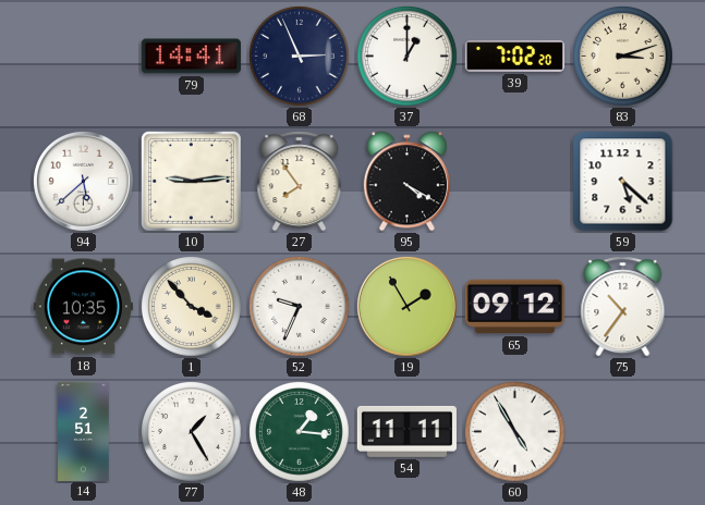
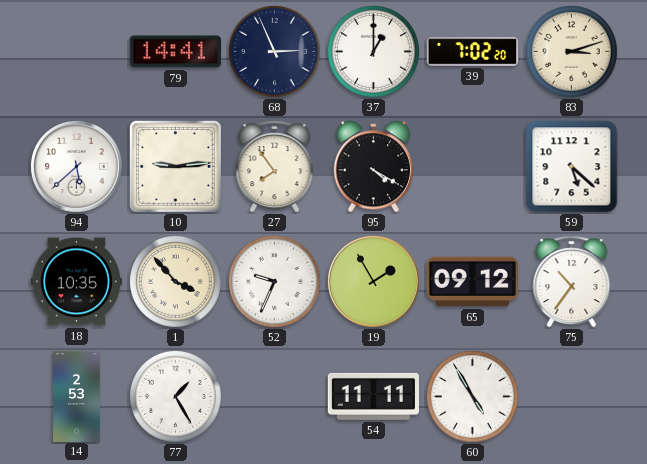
14: 2:51 -> 2:53
48: 1:16 -> none
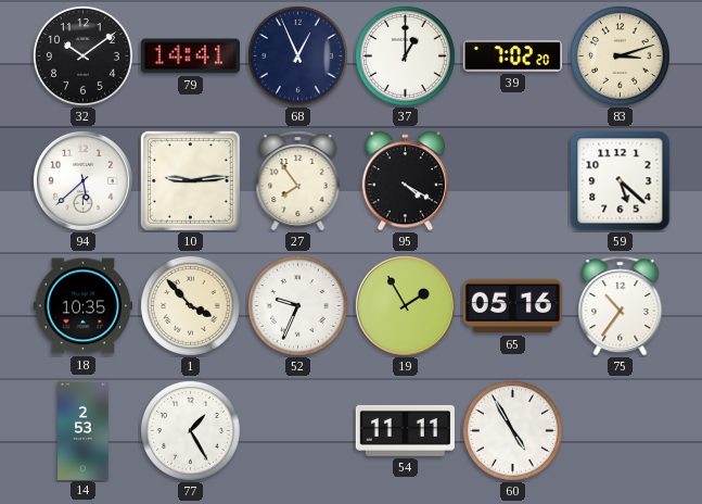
32: none -> 10:09
68: 2:56 -> 12:56
65: 09:12 -> 05:16
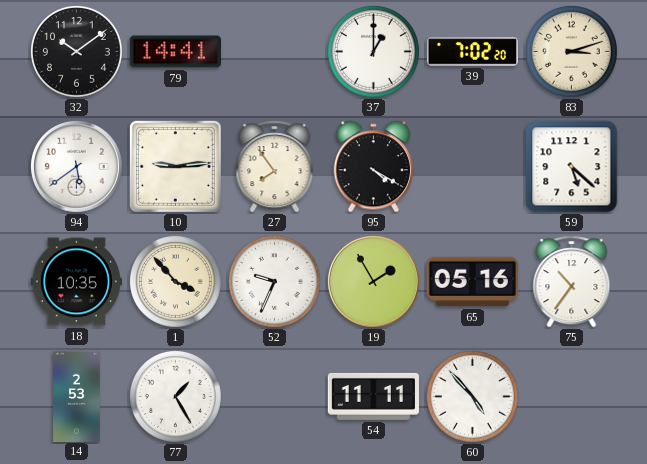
68: 12:56 -> none
94: 5:38 -> 5:39
60: 4:55 -> 4:53
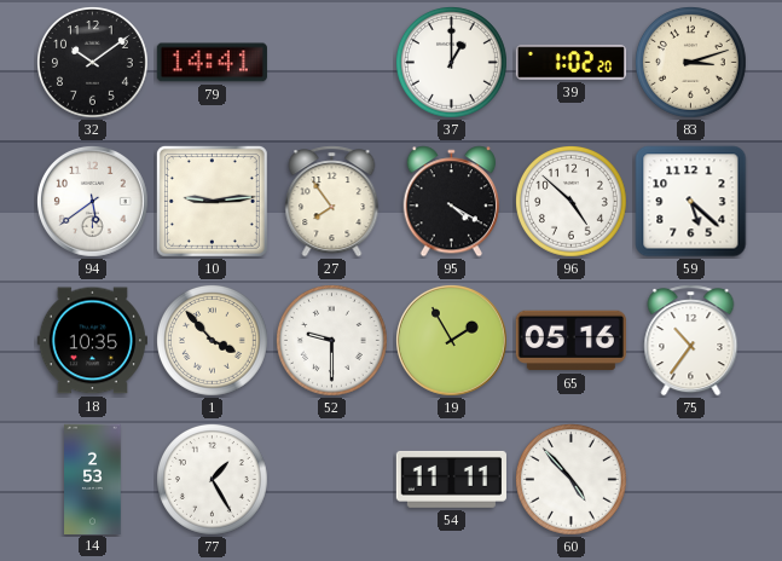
39: 7:02 -> 1:02
96: none -> 4:52
52: 9:34 -> 9:30
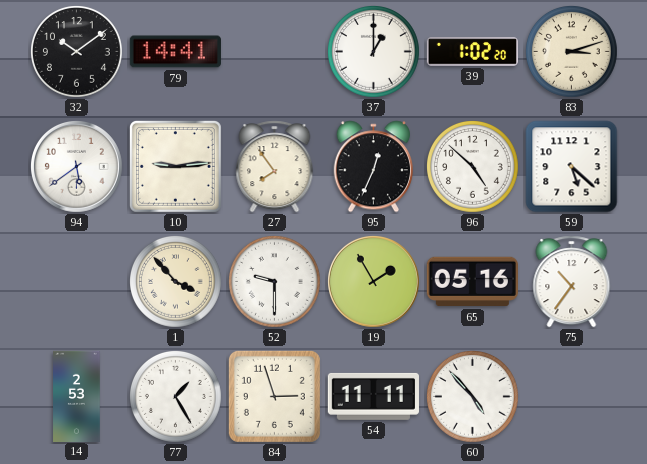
95: 4:20 -> 12:34
18: 10:35 -> none
84: none -> 2:57
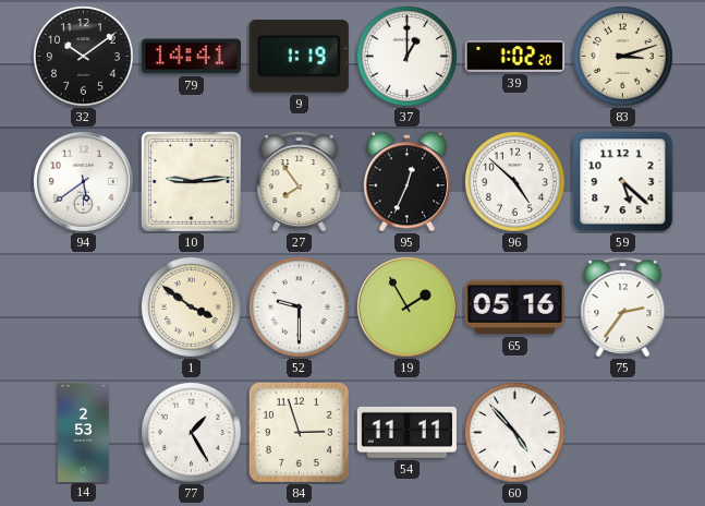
9: none -> 1:19
1: 3:53 -> 3:51
75: 10:36 -> 2:36
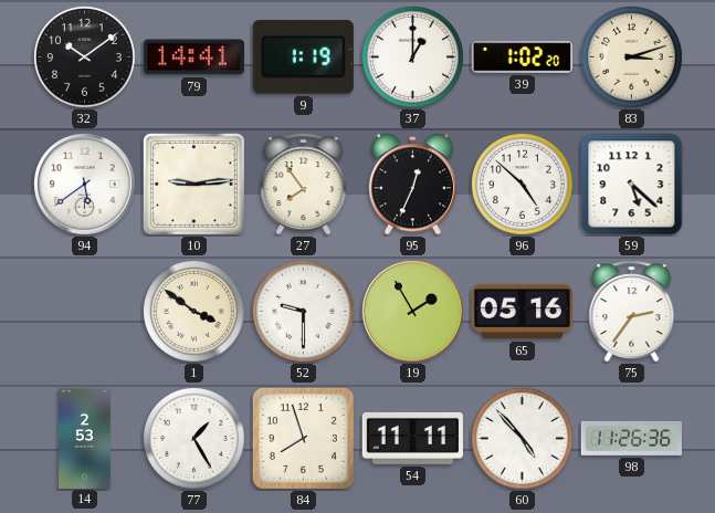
84: 2:57 -> 7:57
98: none -> 11:26
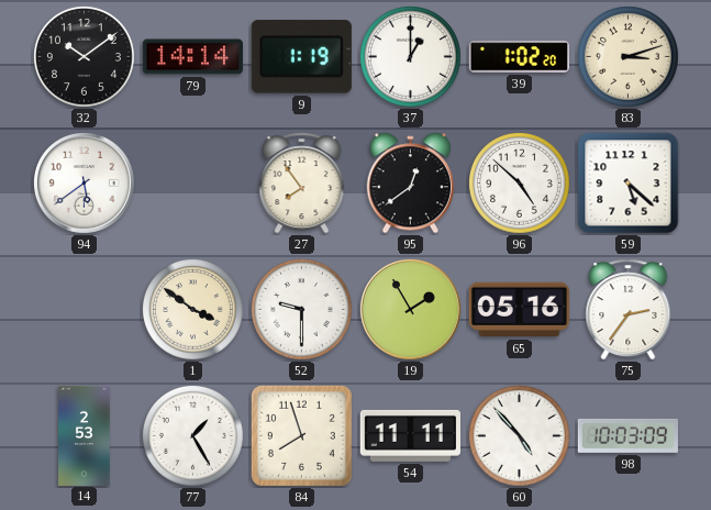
79: 14:41 -> 14:14
10: 9:14 -> none
95: 12:34 -> 12:39
98: 11:26 -> 10:03
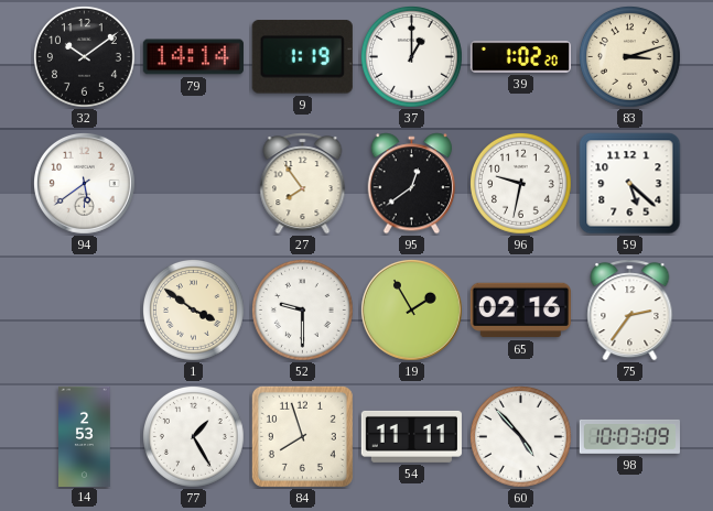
96: 4:52 -> 9:32
65: 05:16 -> 02:16
